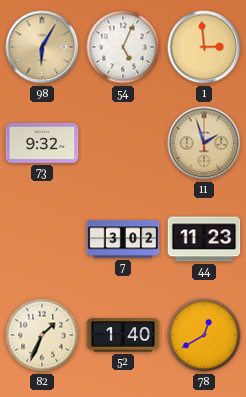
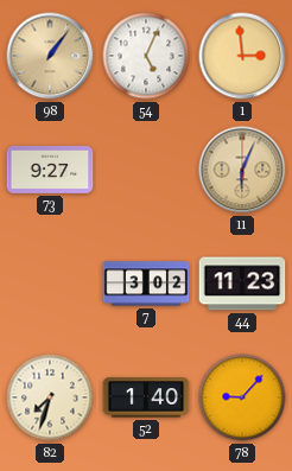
98: 6:05 -> 1:06
73: 9:32 -> 9:27
11: 1:57 -> 6:04
82: 1:34 -> 7:33
78: 12:40 -> 9:07
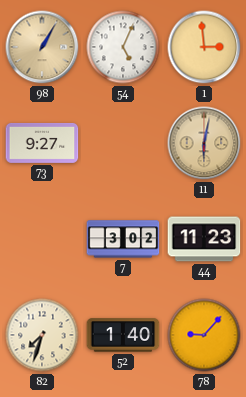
98: 1:06 -> 1:05
11: 6:04 -> 6:02
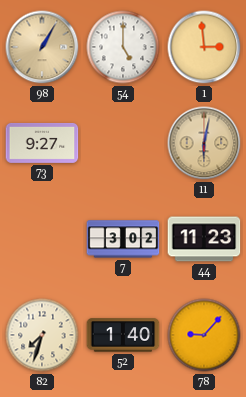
54: 5:04 -> 5:00
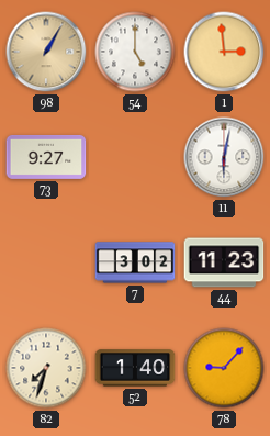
11 dial: champagne -> white
